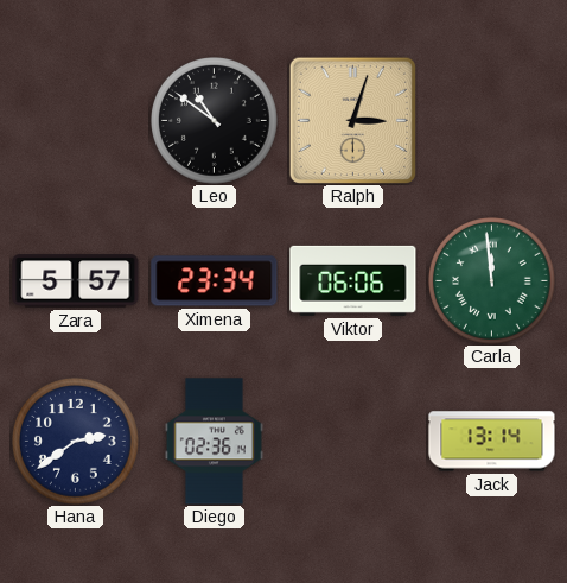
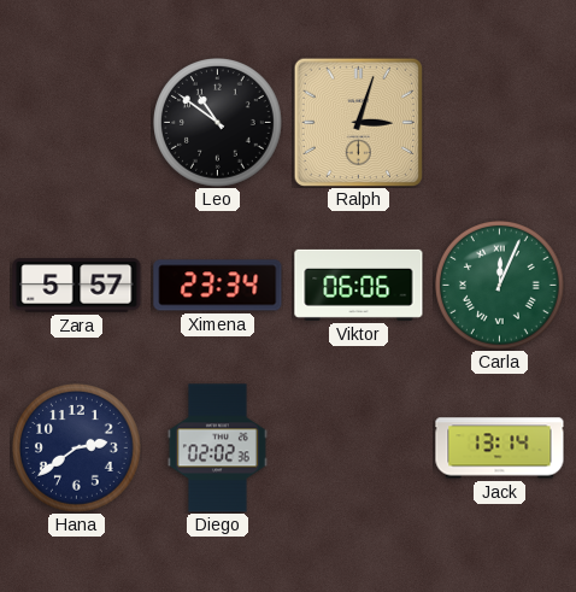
Carla: 11:59 -> 12:04
Diego: 02:36 -> 02:02
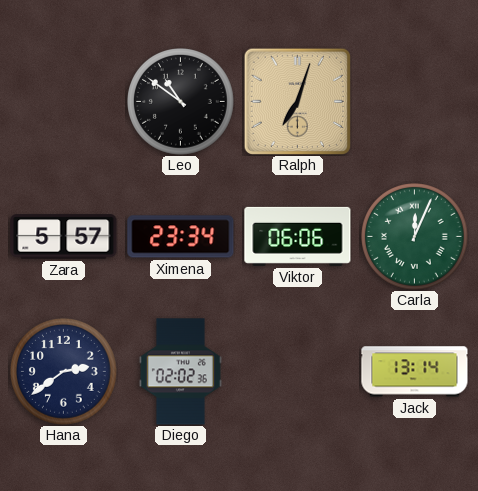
Ralph: 3:03 -> 7:03
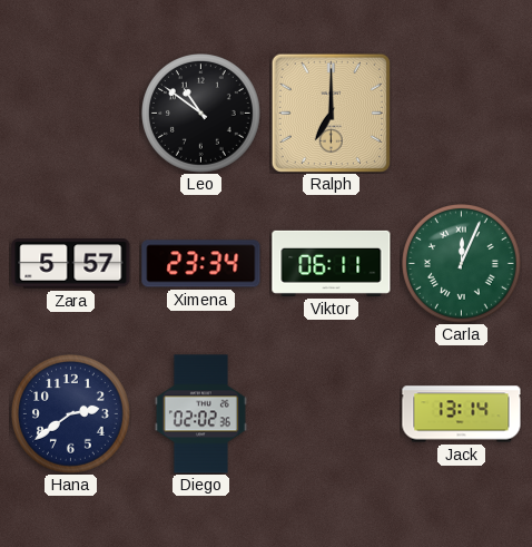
Ralph: 7:03 -> 7:00
Viktor: 06:06 -> 06:11
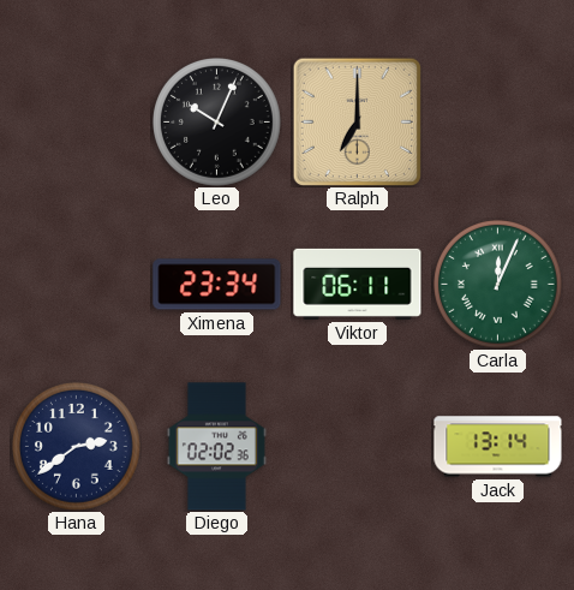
Leo: 10:51 -> 10:04
Zara: 5:57 -> none
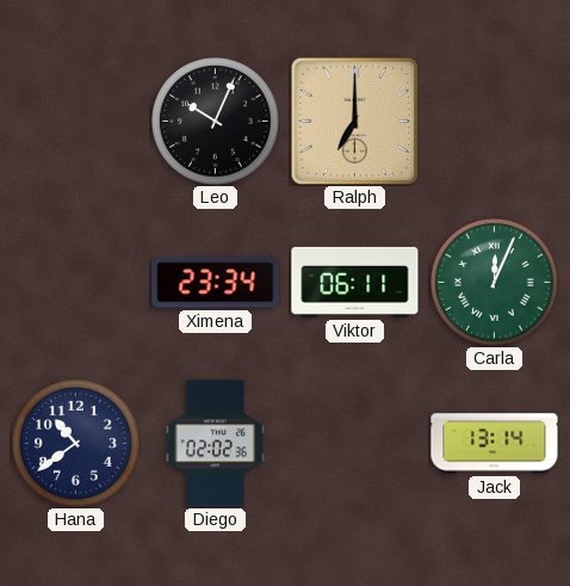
Hana: 2:39 -> 10:39
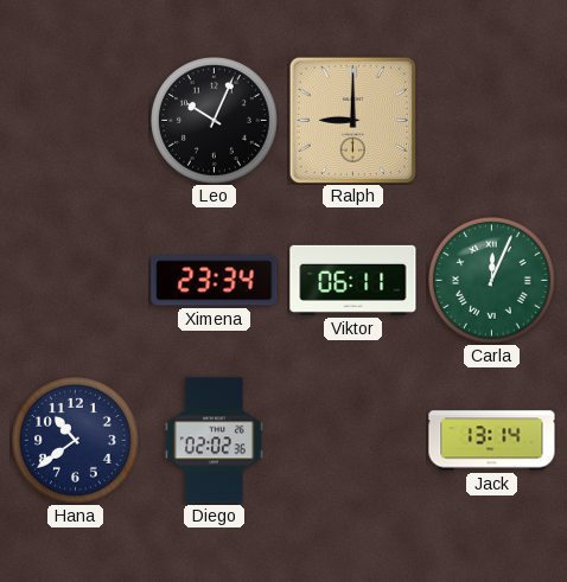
Ralph: 7:00 -> 9:00
